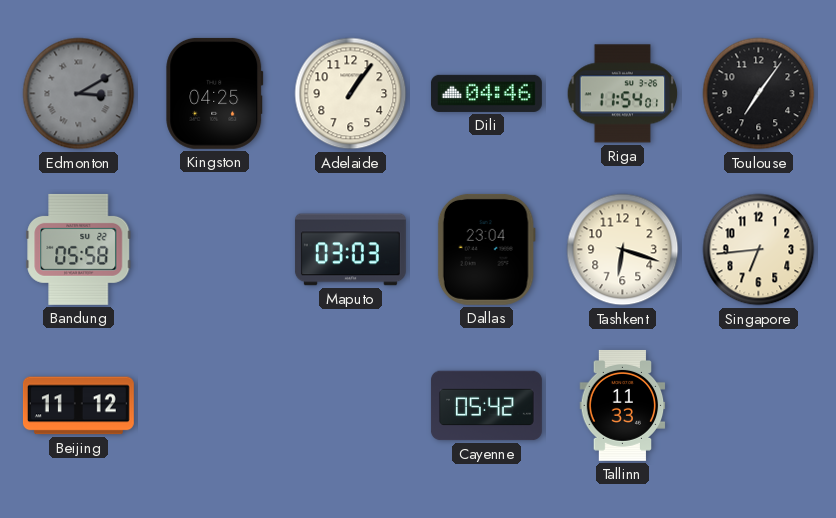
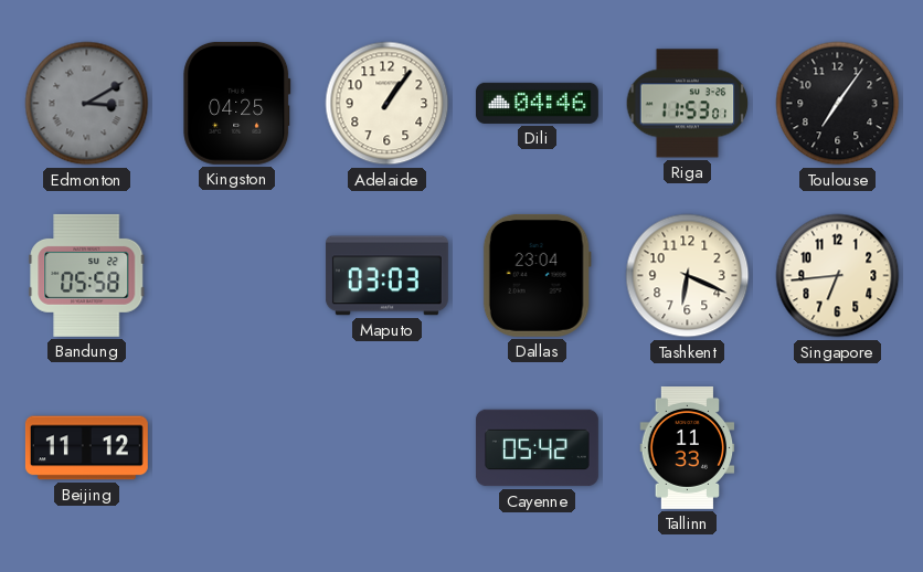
Riga: 11:54 -> 11:53
Tashkent: 6:18 -> 6:19
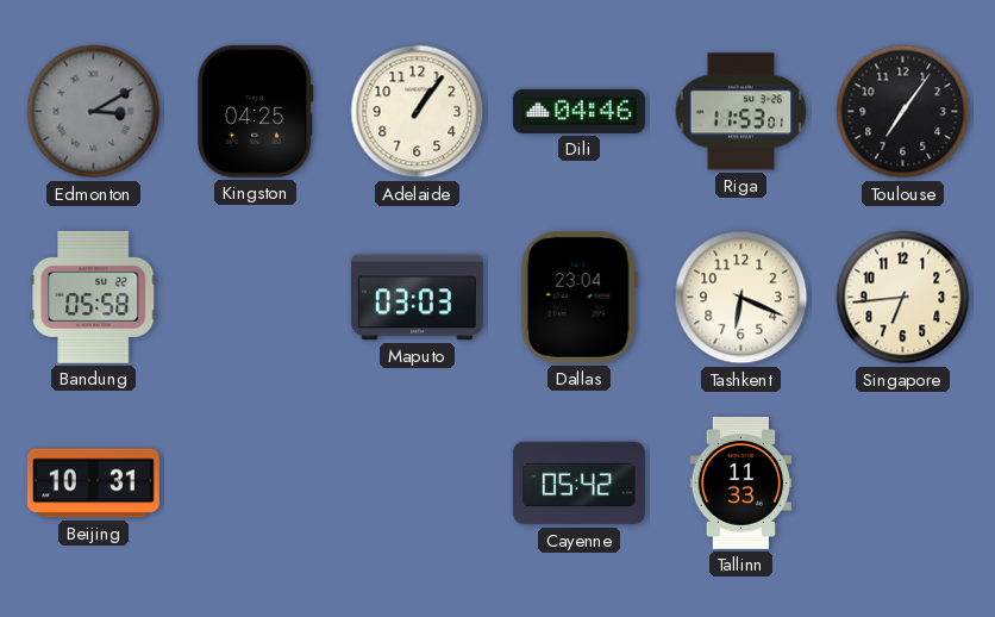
Beijing: 11:12 -> 10:31
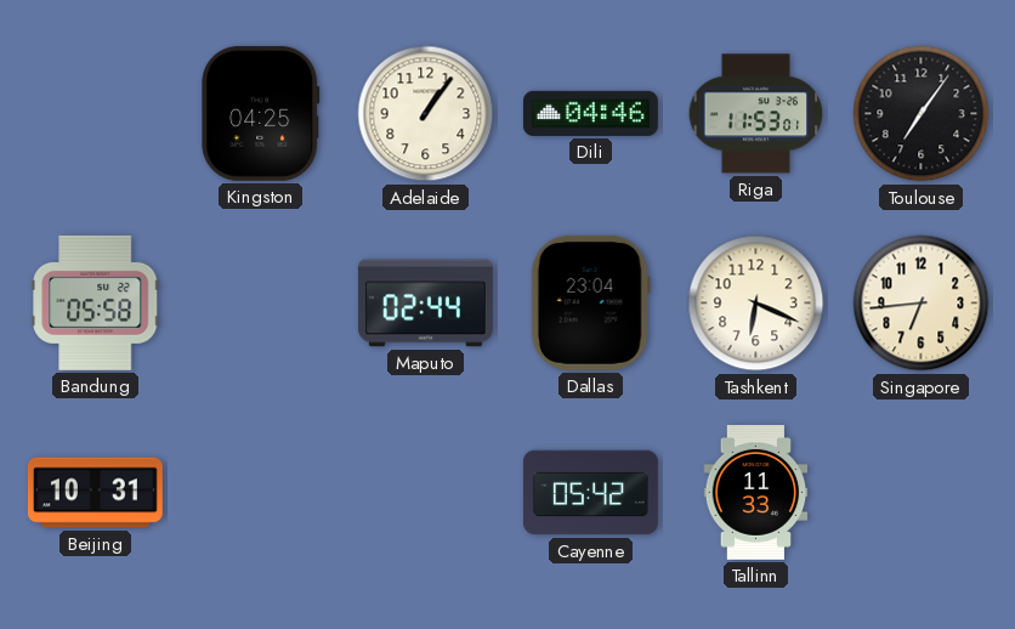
Edmonton: 3:10 -> none
Maputo: 03:03 -> 02:44
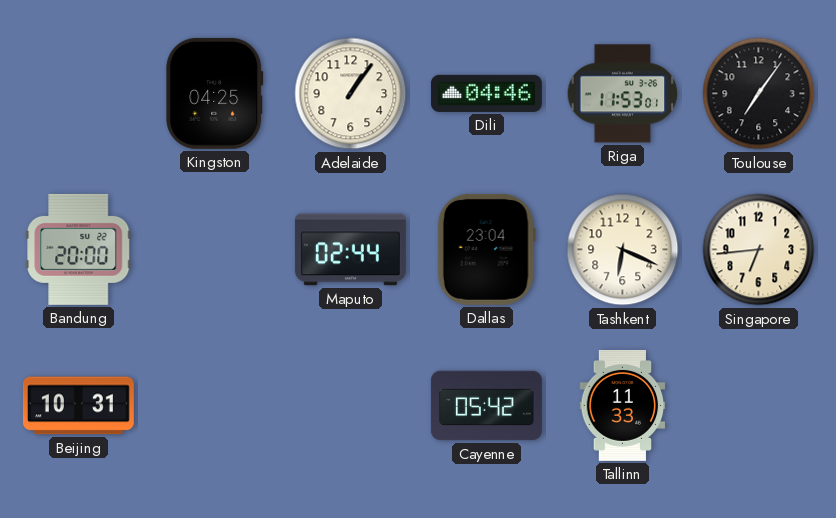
Bandung: 05:58 -> 20:00
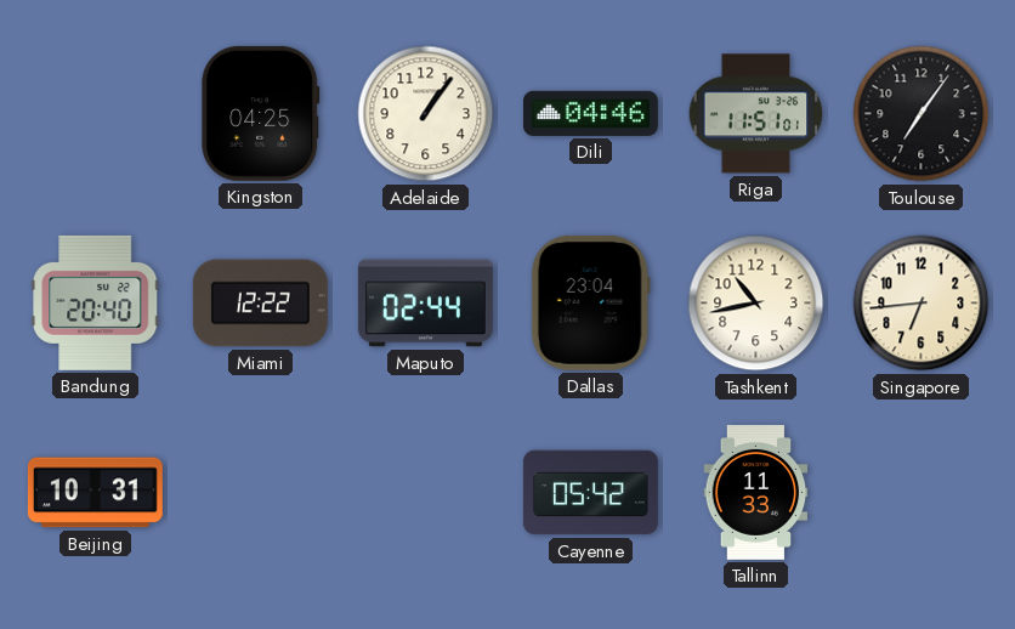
Riga: 11:53 -> 11:51
Bandung: 20:00 -> 20:40
Miami: none -> 12:22
Tashkent: 6:19 -> 10:43
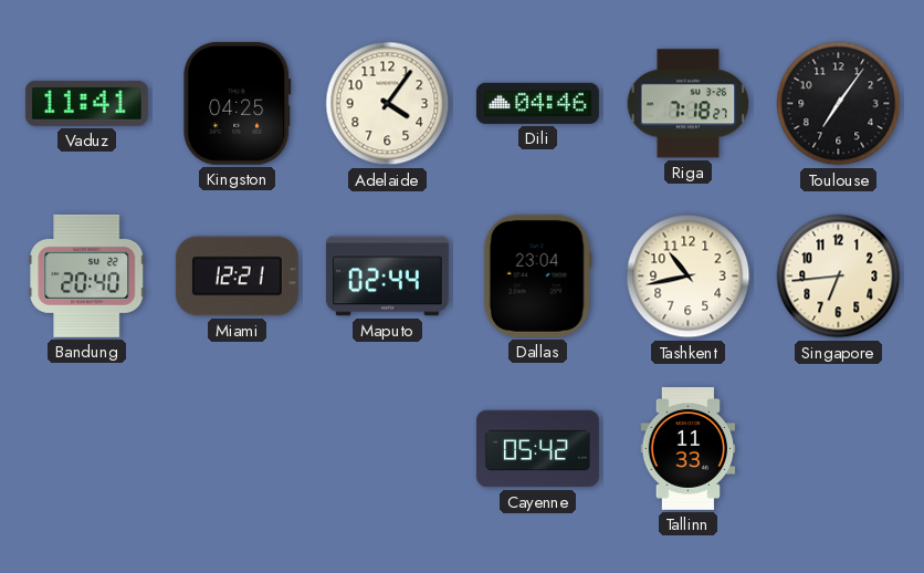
Vaduz: none -> 11:41
Adelaide: 1:06 -> 4:06
Riga: 11:51 -> 7:18
Miami: 12:22 -> 12:21
Beijing: 10:31 -> none
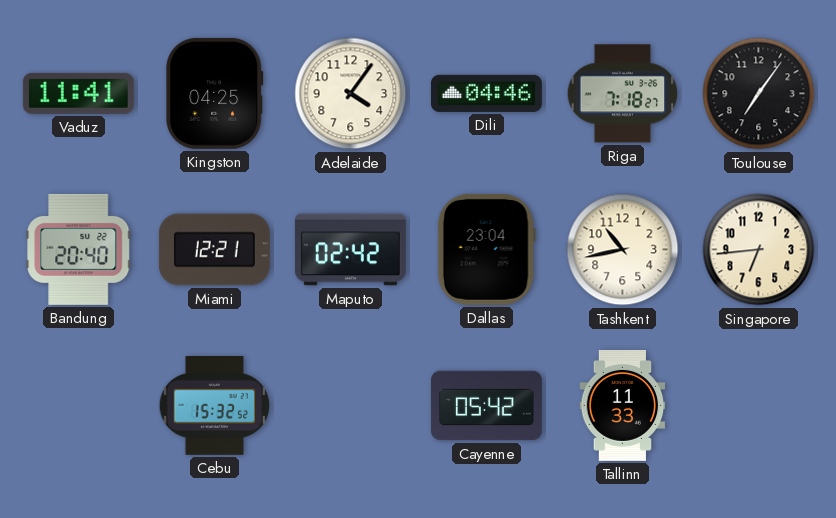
Maputo: 02:44 -> 02:42
Cebu: none -> 15:32
